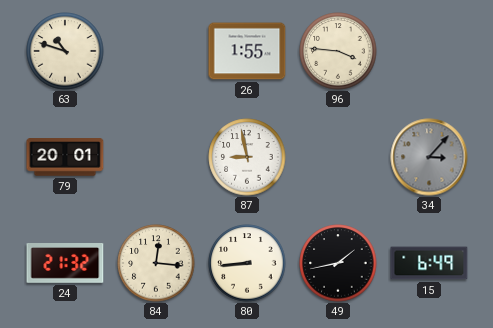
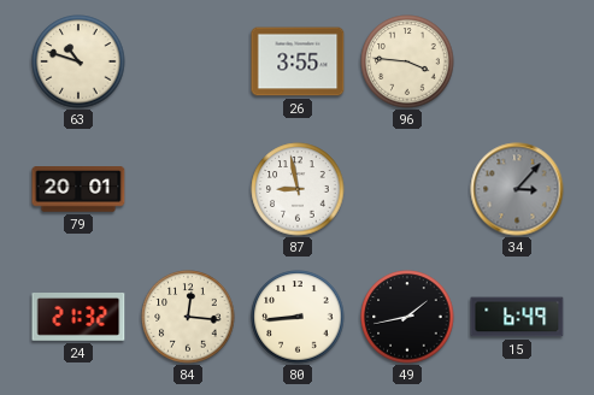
26: 1:55 -> 3:55
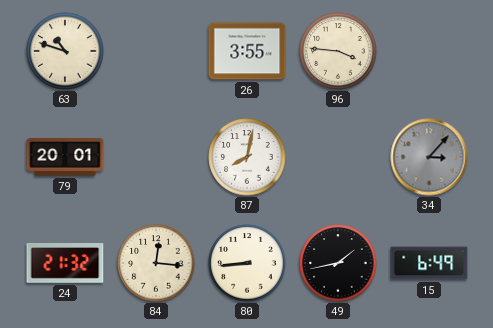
87: 8:58 -> 8:02
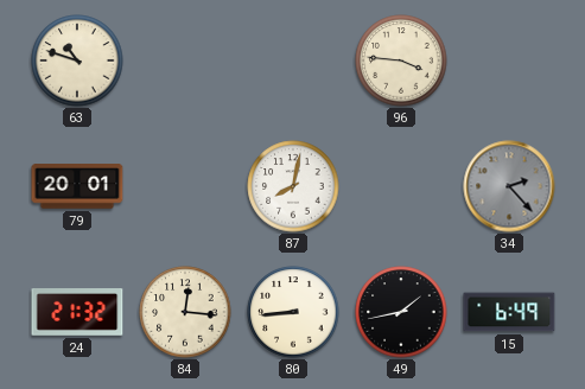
26: 3:55 -> none
34: 3:07 -> 2:23
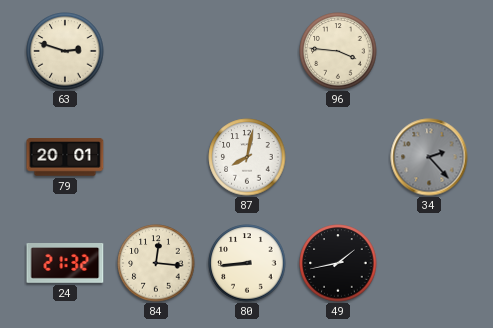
63: 10:48 -> 2:48
15: 6:49 -> none
